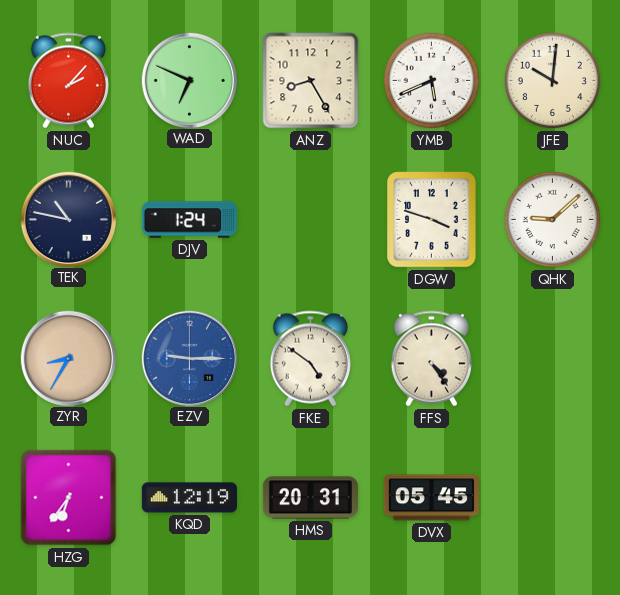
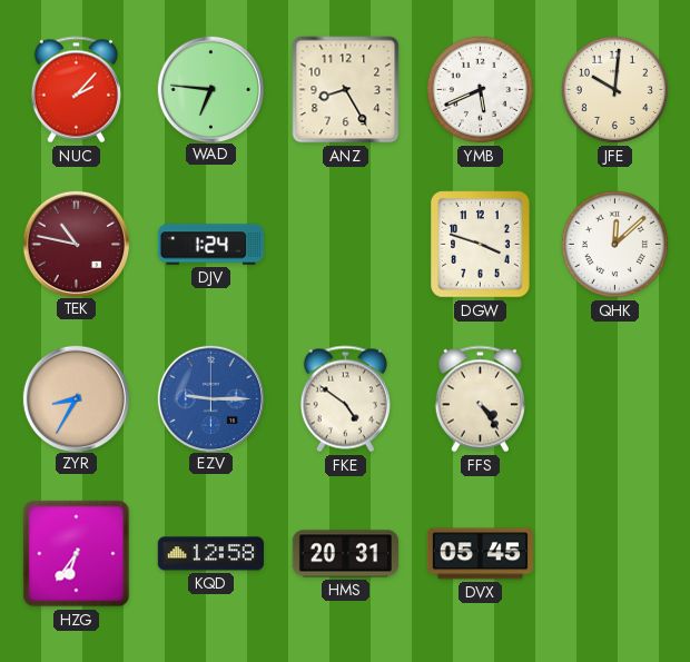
WAD: 6:49 -> 6:46
TEK dial: navy -> burgundy
QHK: 9:08 -> 12:08
KQD: 12:19 -> 12:58
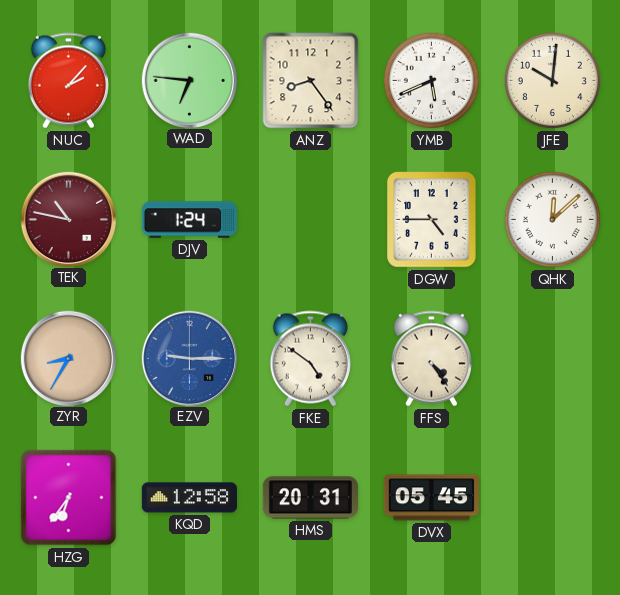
ANZ: 8:25 -> 8:24
DGW: 3:48 -> 4:45
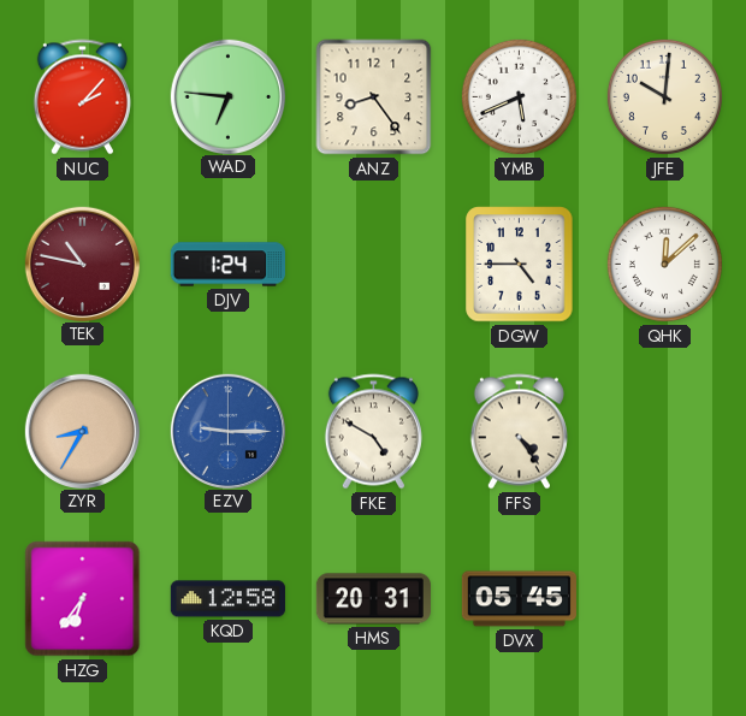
FKE: 4:51 -> 4:50
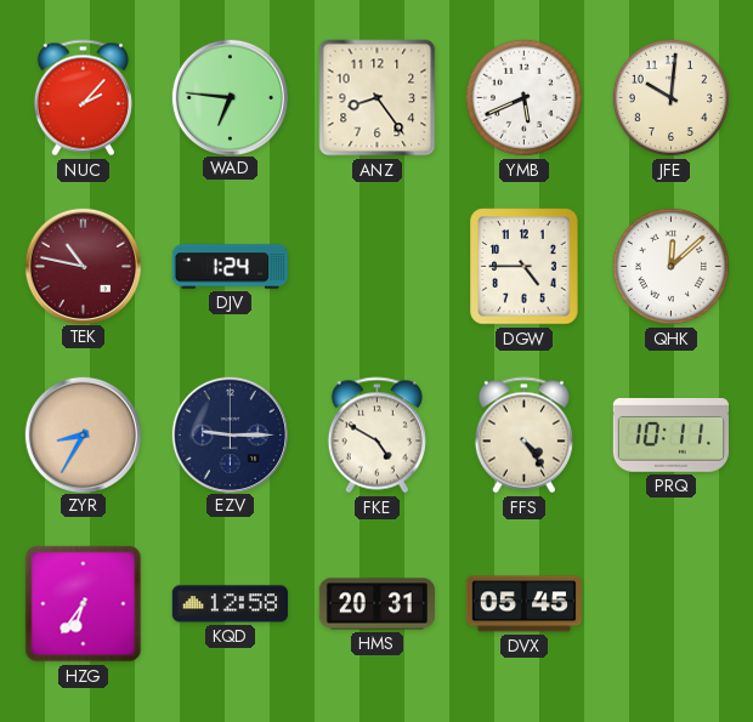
EZV dial: blue -> navy
PRQ: none -> 10:11
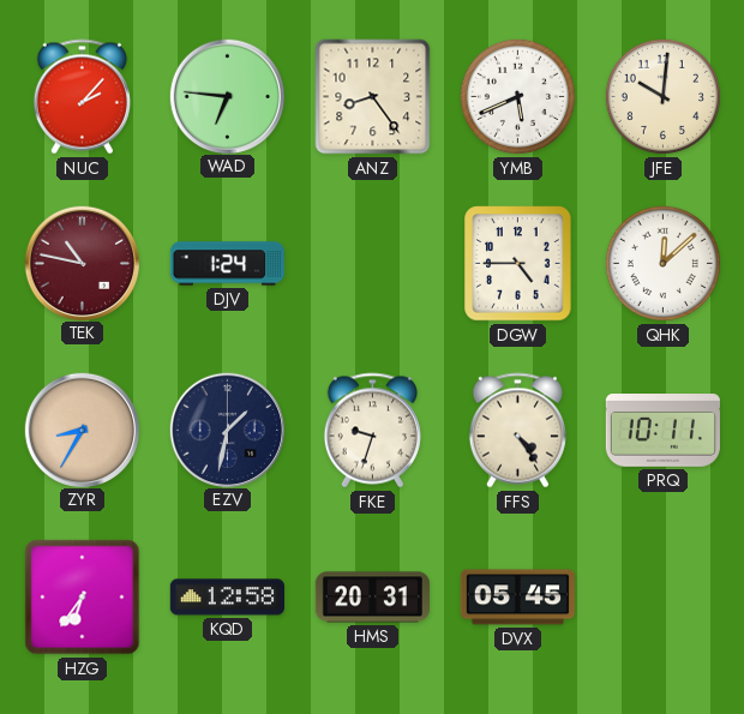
EZV: 9:15 -> 1:32
FKE: 4:50 -> 9:33
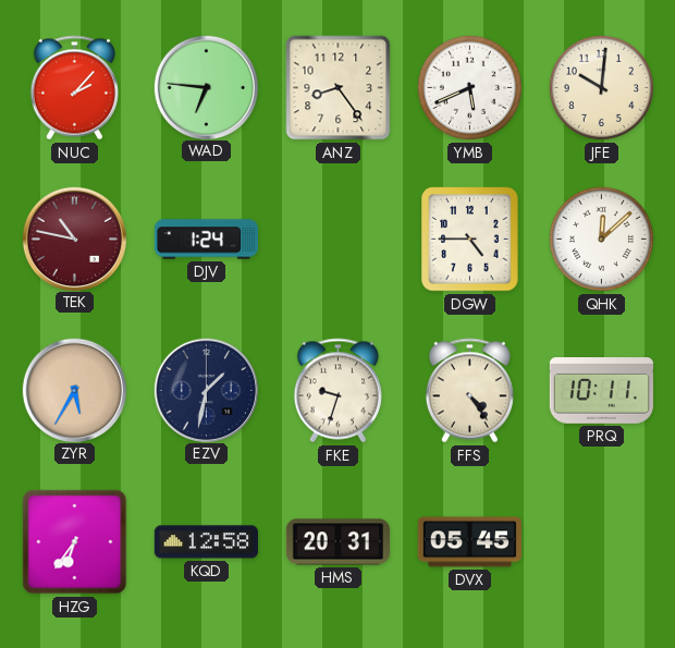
ZYR: 8:35 -> 5:35
